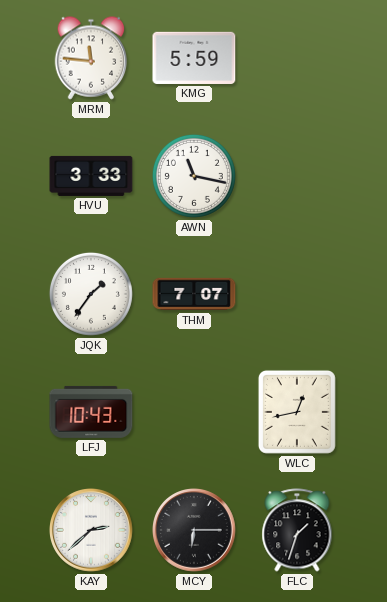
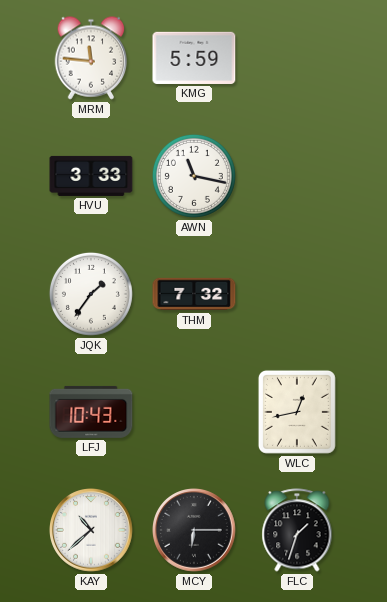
THM: 7:07 -> 7:32
KAY: 2:38 -> 10:38
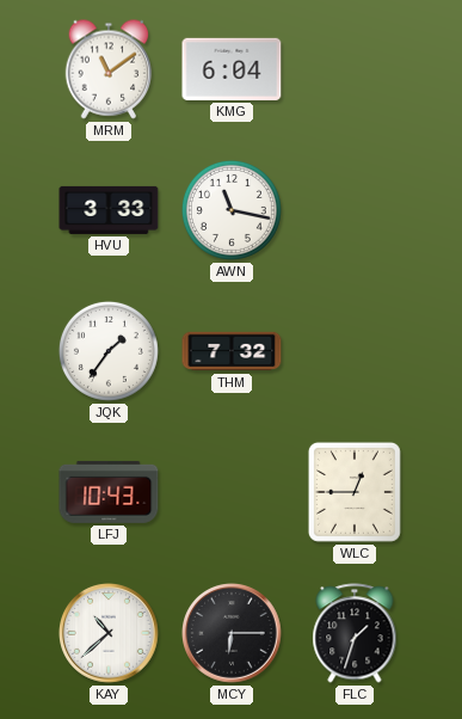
MRM: 11:46 -> 11:09
KMG: 5:59 -> 6:04
WLC: 12:43 -> 12:45
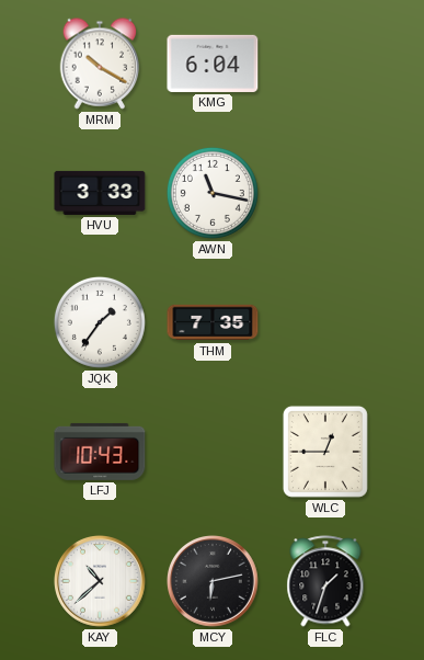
MRM: 11:09 -> 10:20
THM: 7:32 -> 7:35
MCY: 6:15 -> 6:13
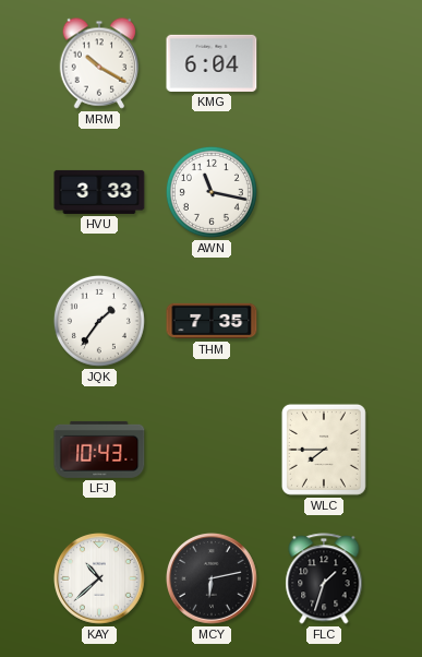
WLC: 12:45 -> 7:45
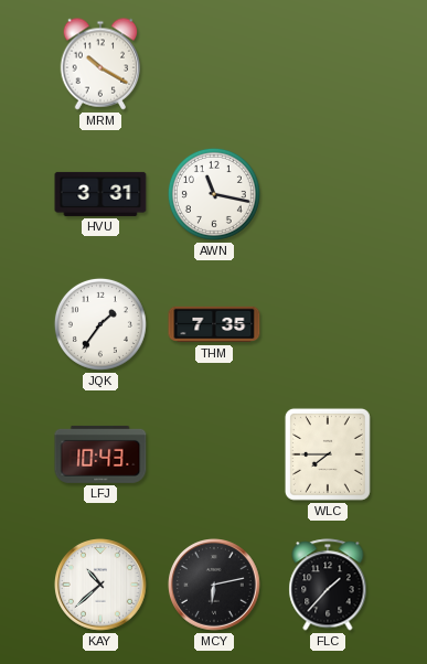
KMG: 6:04 -> none
HVU: 3:33 -> 3:31
FLC: 1:33 -> 1:37
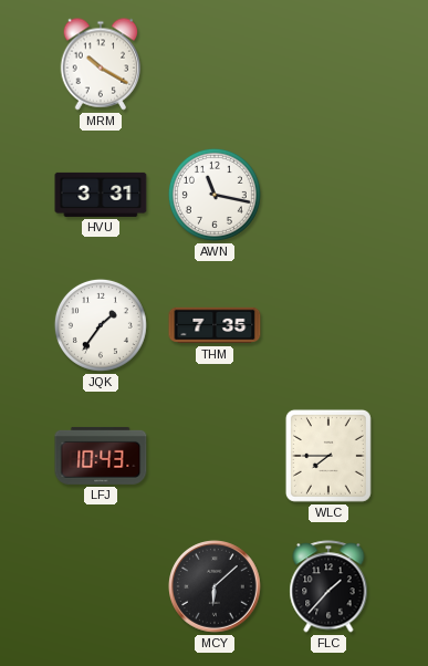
KAY: 10:38 -> none
MCY: 6:13 -> 6:08
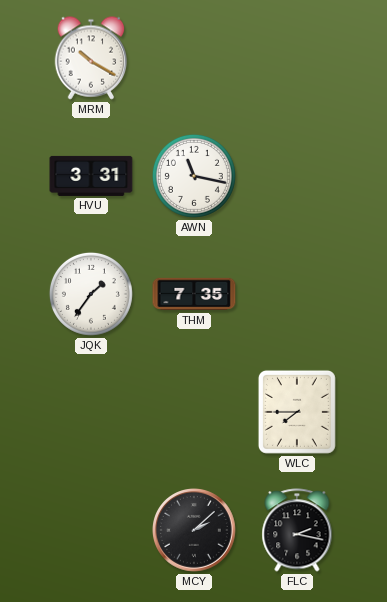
LFJ: 10:43 -> none
MCY: 6:08 -> 2:08
FLC: 1:37 -> 2:17
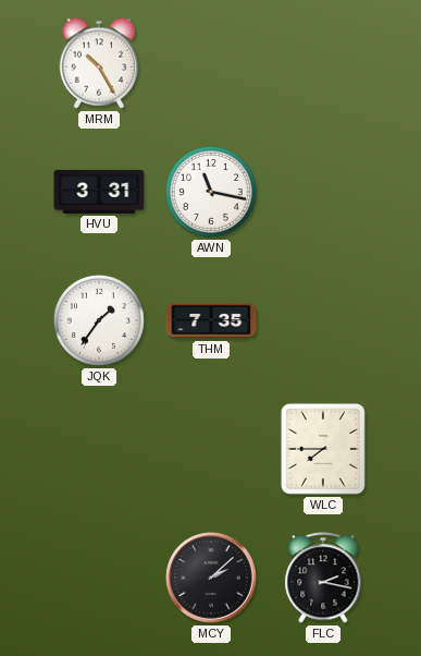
MRM: 10:20 -> 10:25
